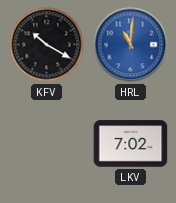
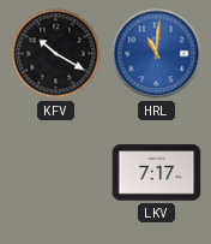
LKV: 7:02 -> 7:17
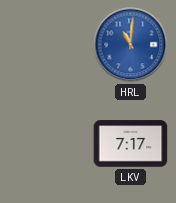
KFV: 10:20 -> none
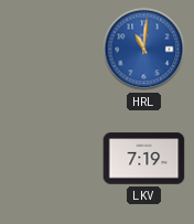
LKV: 7:17 -> 7:19
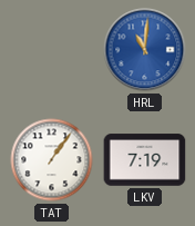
TAT: none -> 1:06
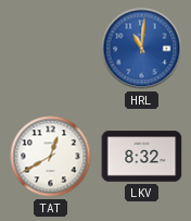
TAT: 1:06 -> 12:40
LKV: 7:19 -> 8:32
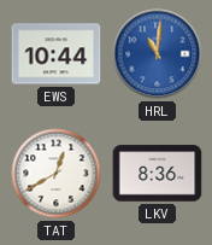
EWS: none -> 10:44
LKV: 8:32 -> 8:36
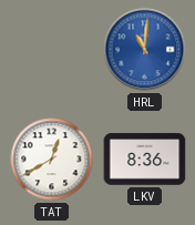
EWS: 10:44 -> none
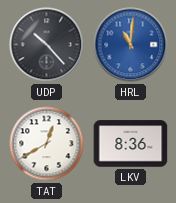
UDP: none -> 10:23
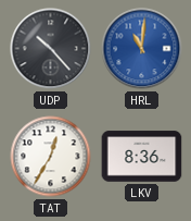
TAT: 12:40 -> 12:35
